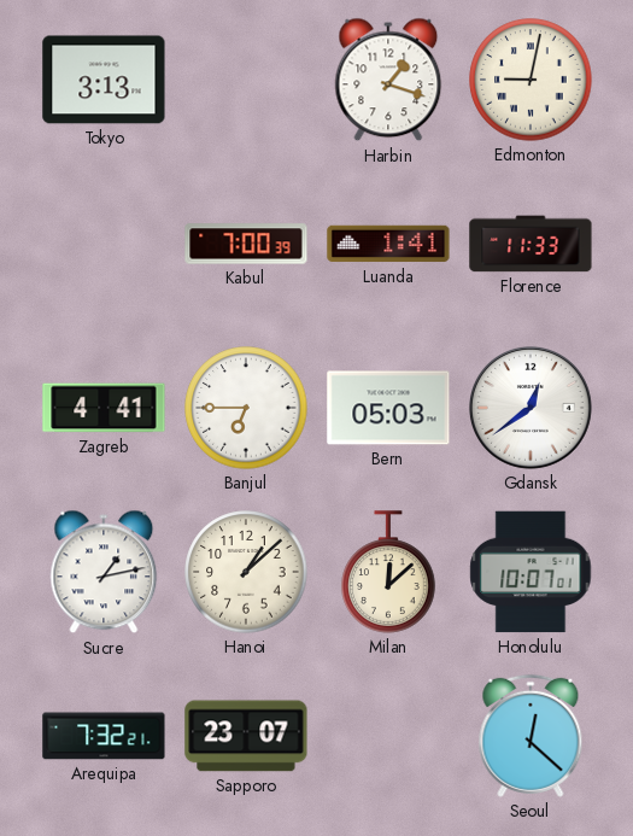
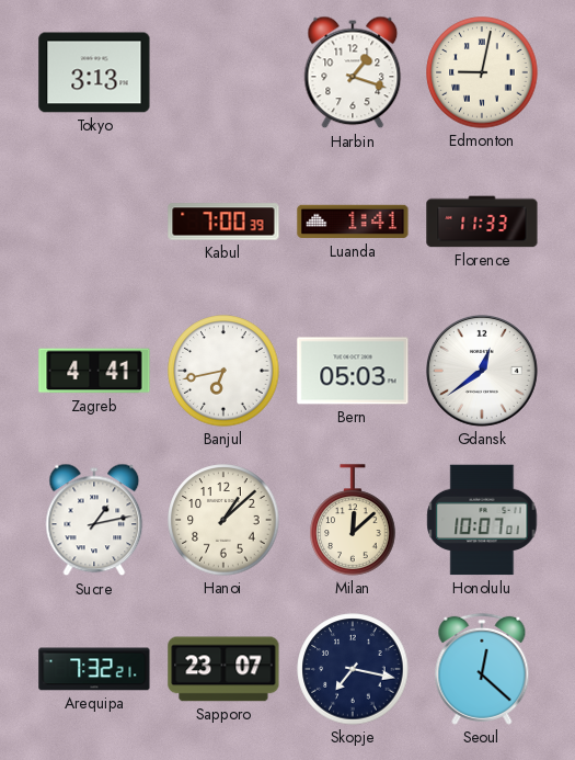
Banjul: 6:45 -> 6:43
Skopje: none -> 7:17
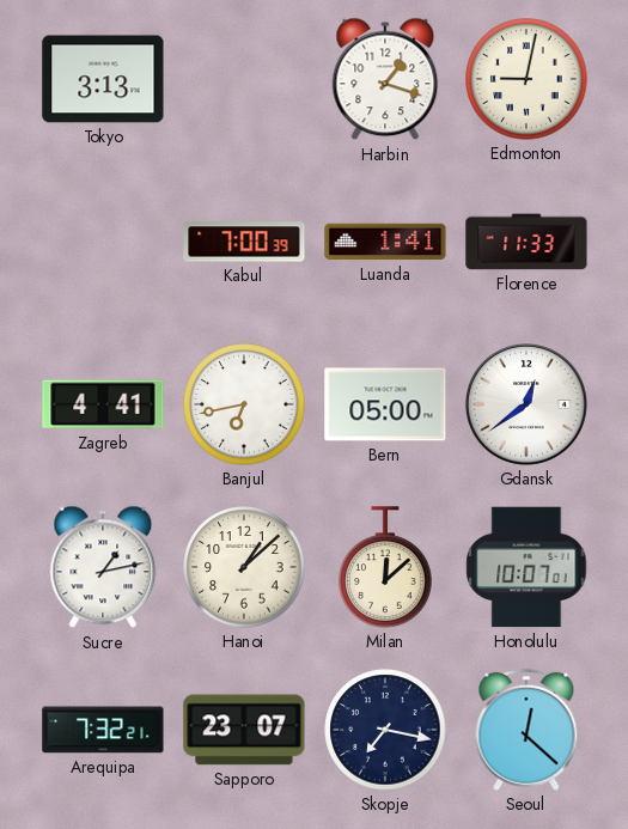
Bern: 05:03 -> 05:00
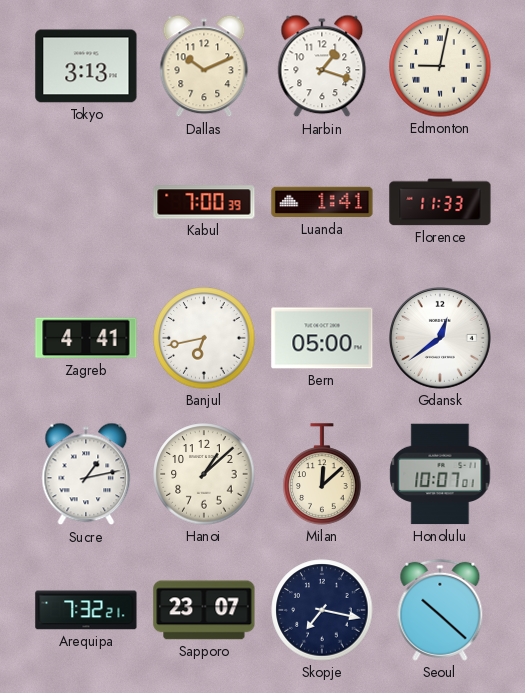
Dallas: none -> 10:11
Seoul: 12:22 -> 10:22
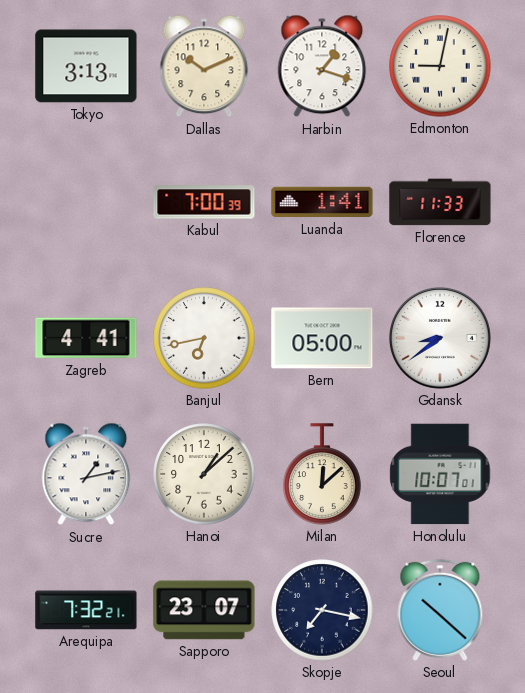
Gdansk: 12:39 -> 8:39
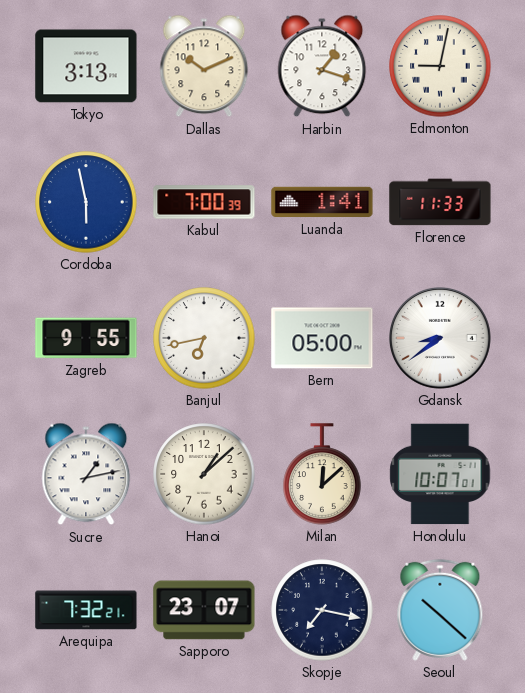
Cordoba: none -> 5:58
Zagreb: 4:41 -> 9:55
